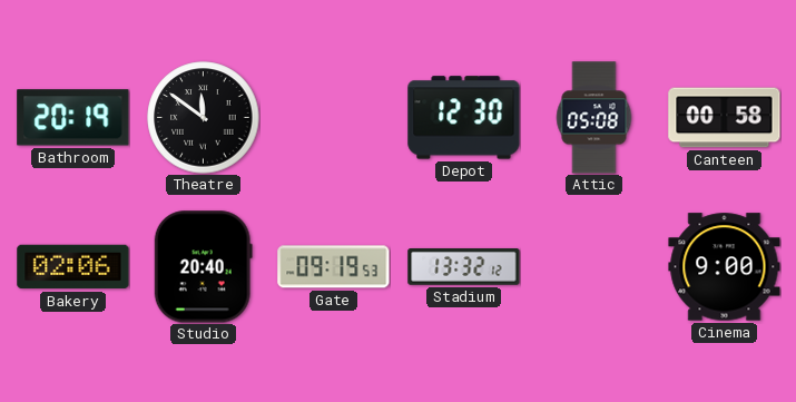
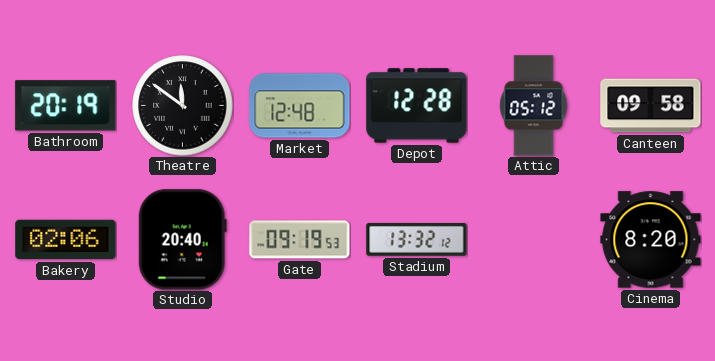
Market: none -> 12:48
Depot: 12:30 -> 12:28
Attic: 05:08 -> 05:12
Canteen: 00:58 -> 09:58
Cinema: 9:00 -> 8:20
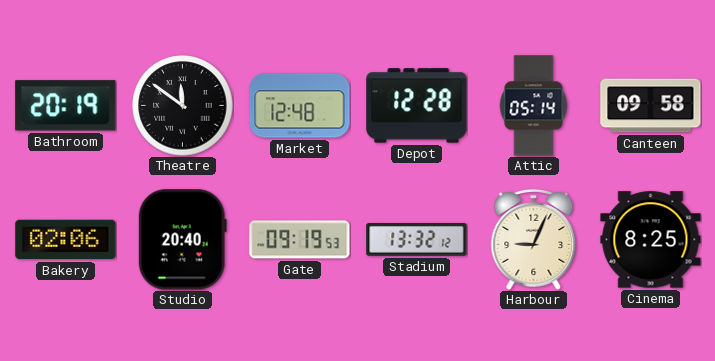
Attic: 05:12 -> 05:14
Harbour: none -> 9:04
Cinema: 8:20 -> 8:25
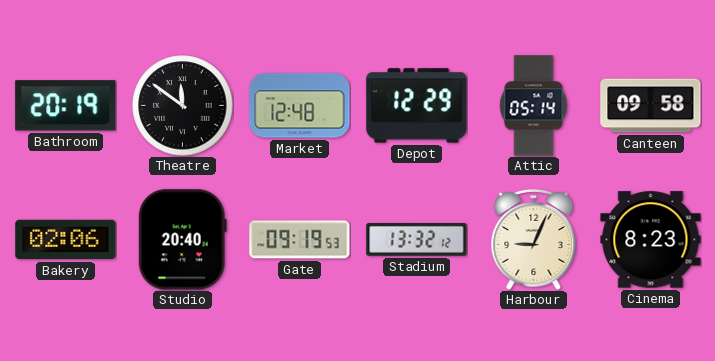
Depot: 12:28 -> 12:29
Cinema: 8:25 -> 8:23
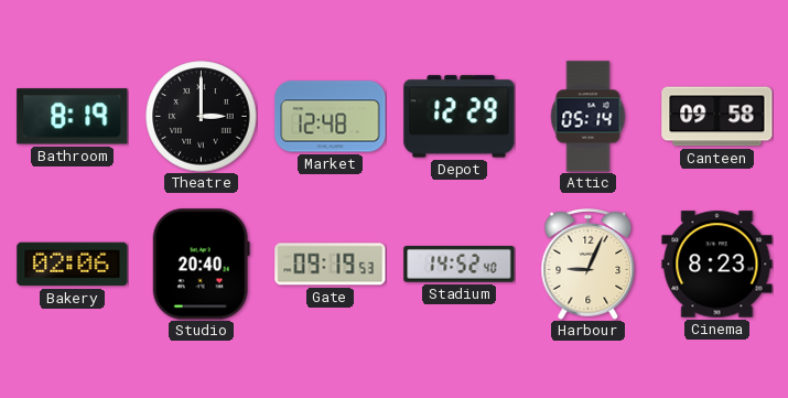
Bathroom: 20:19 -> 8:19
Theatre: 11:51 -> 3:00
Stadium: 13:32 -> 14:52
